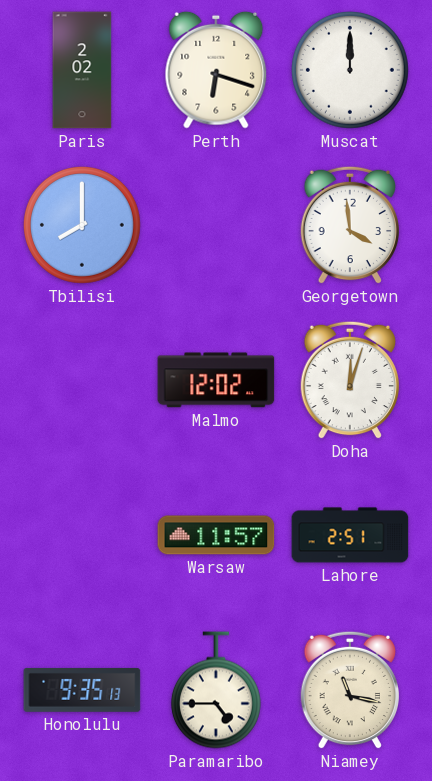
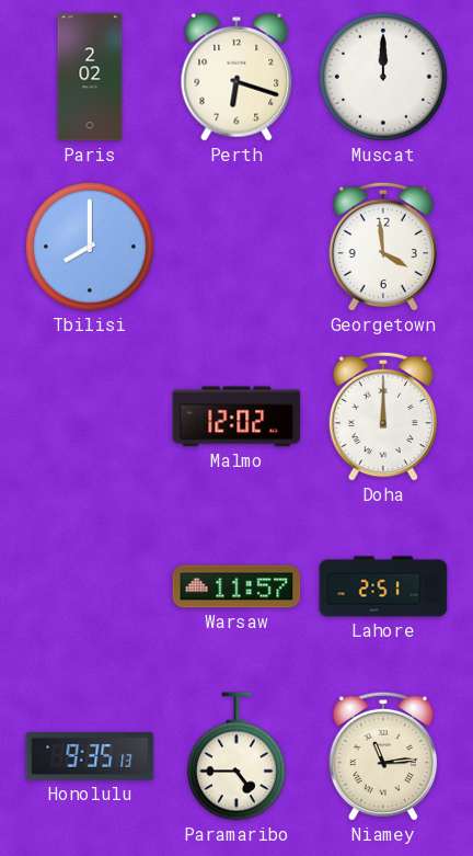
Doha: 12:03 -> 12:00
Niamey: 11:17 -> 11:14
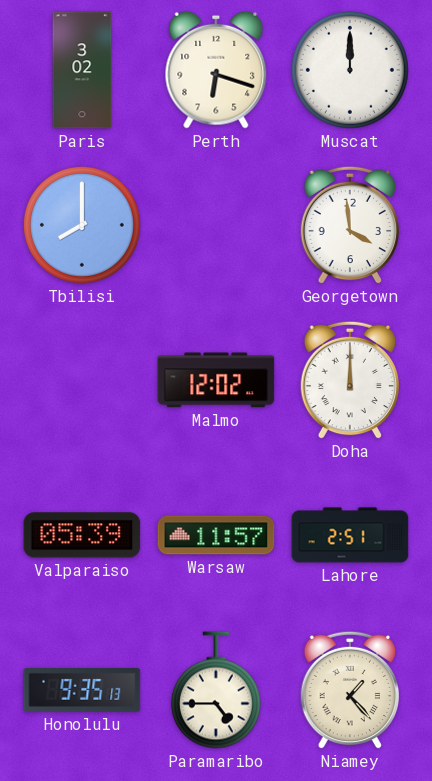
Paris: 2:02 -> 3:02
Valparaiso: none -> 05:39
Niamey: 11:14 -> 1:23
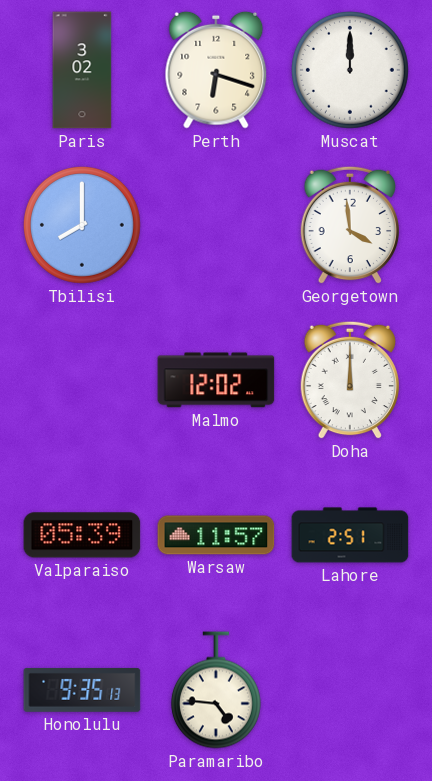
Paramaribo: 4:45 -> 4:46
Niamey: 1:23 -> none
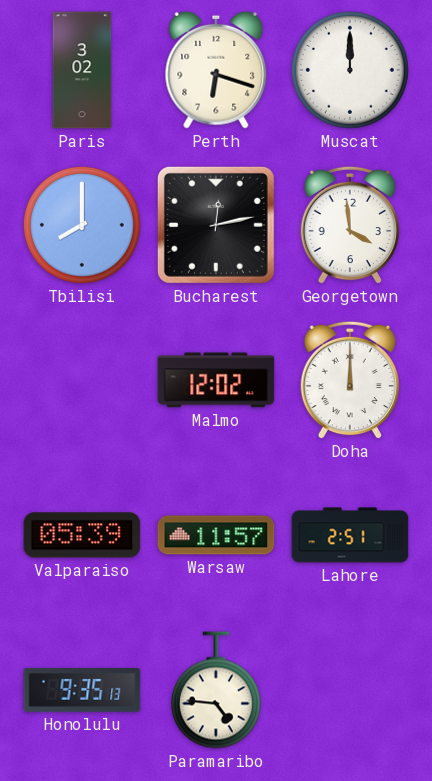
Bucharest: none -> 12:13
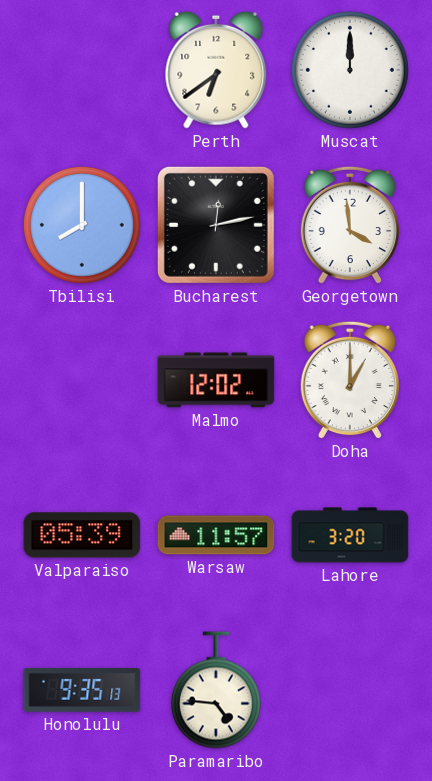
Paris: 3:02 -> none
Perth: 6:18 -> 6:39
Doha: 12:00 -> 1:00
Lahore: 2:51 -> 3:20
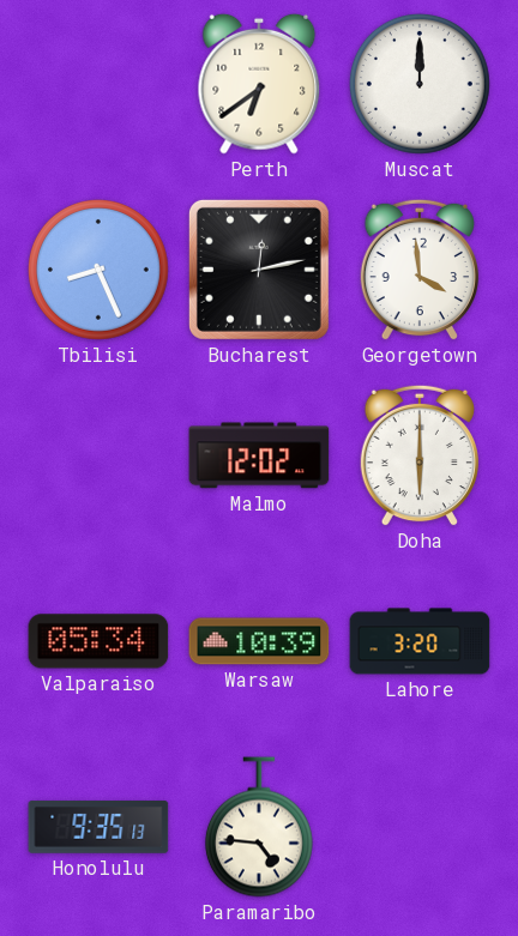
Tbilisi: 8:00 -> 8:26
Doha: 1:00 -> 6:00
Valparaiso: 05:39 -> 05:34
Warsaw: 11:57 -> 10:39
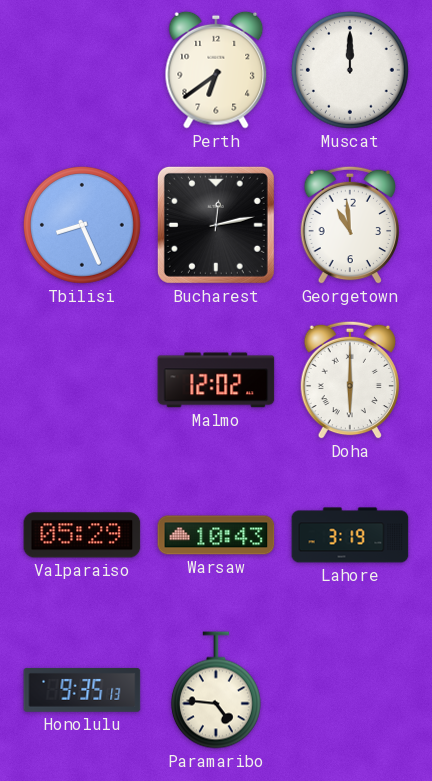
Georgetown: 3:59 -> 10:59
Valparaiso: 05:34 -> 05:29
Warsaw: 10:39 -> 10:43
Lahore: 3:20 -> 3:19
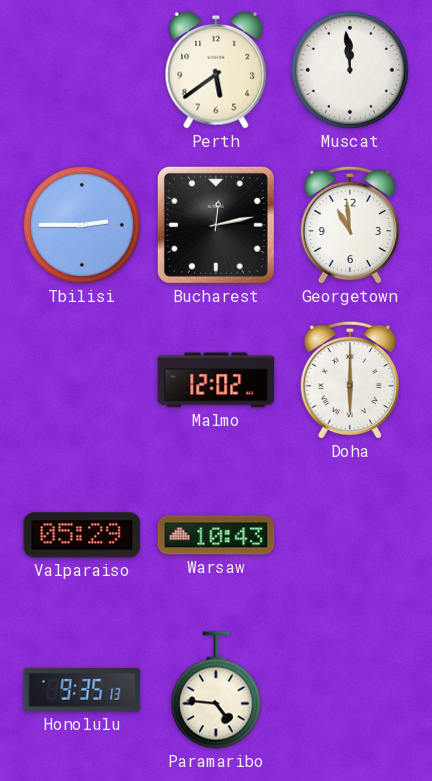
Perth: 6:39 -> 5:39
Muscat: 12:00 -> 11:59
Tbilisi: 8:26 -> 2:45
Lahore: 3:19 -> none
